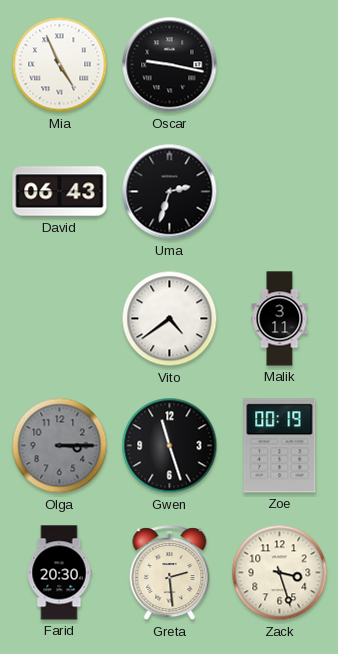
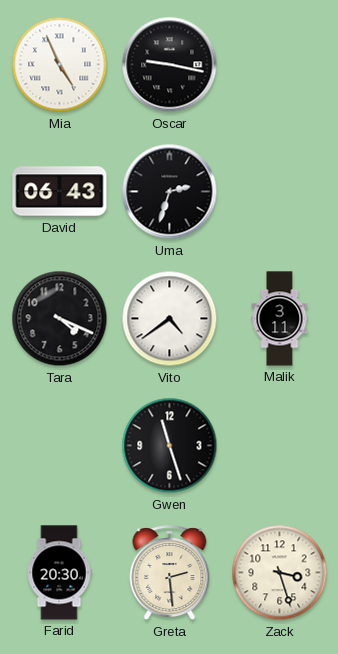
Tara: none -> 4:19
Olga: 3:15 -> none
Zoe: 00:19 -> none
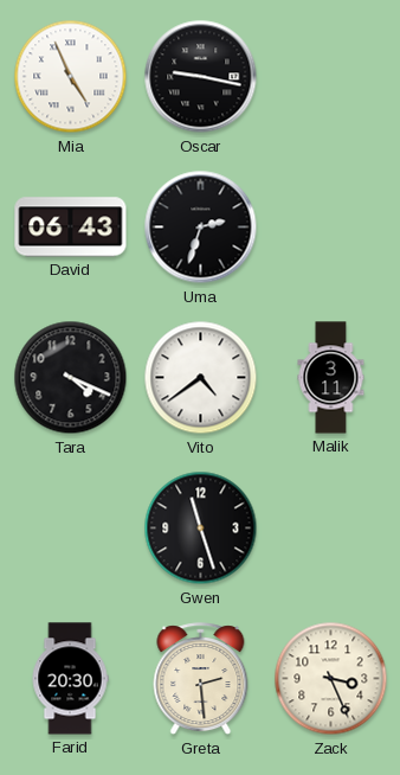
Zack: 3:27 -> 3:26
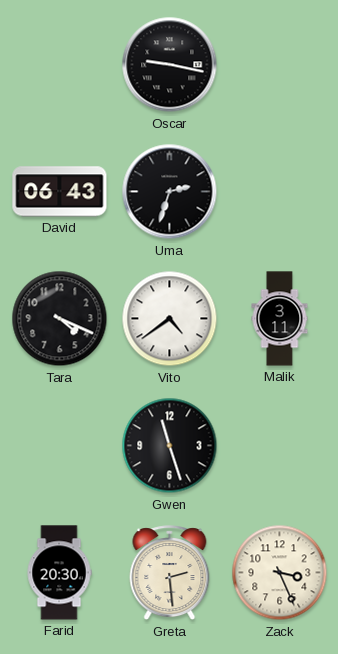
Mia: 4:56 -> none
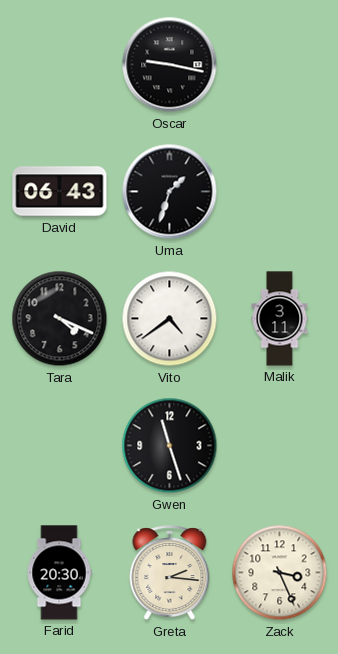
Uma: 2:33 -> 1:33
Greta: 2:29 -> 2:16
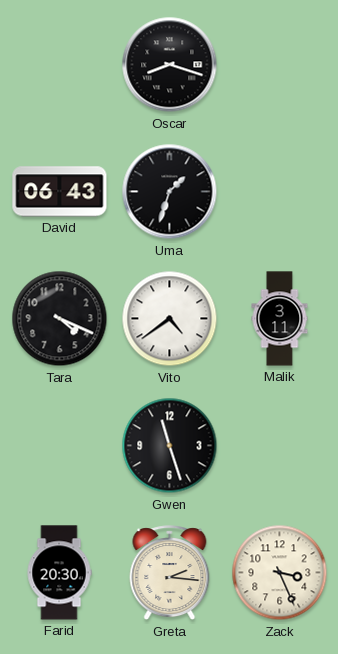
Oscar: 9:17 -> 8:18
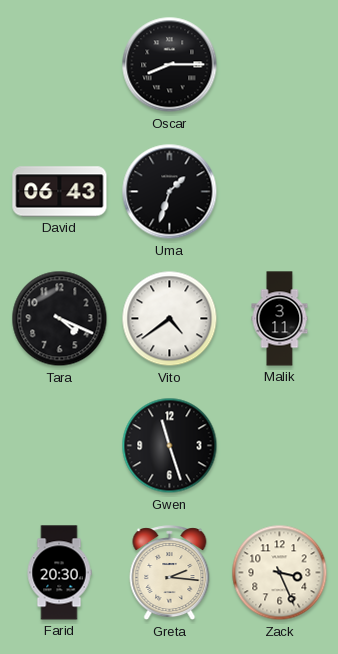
Oscar: 8:18 -> 8:15
